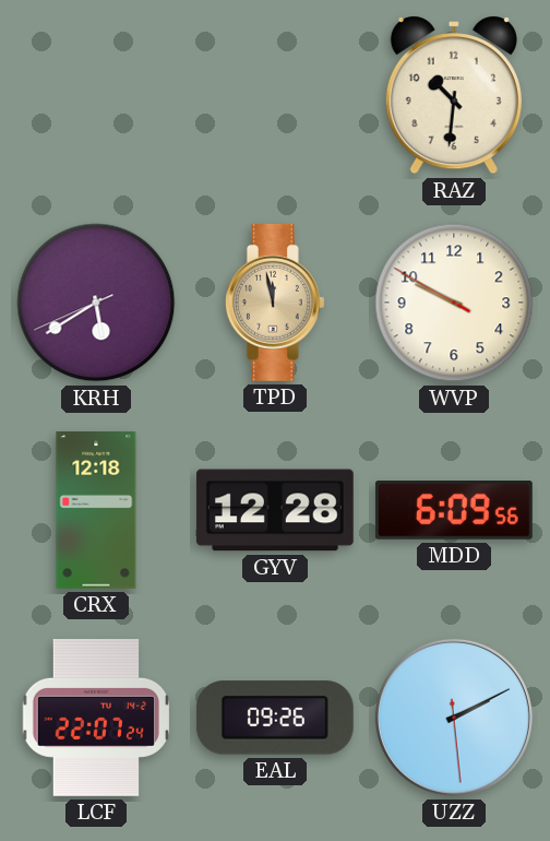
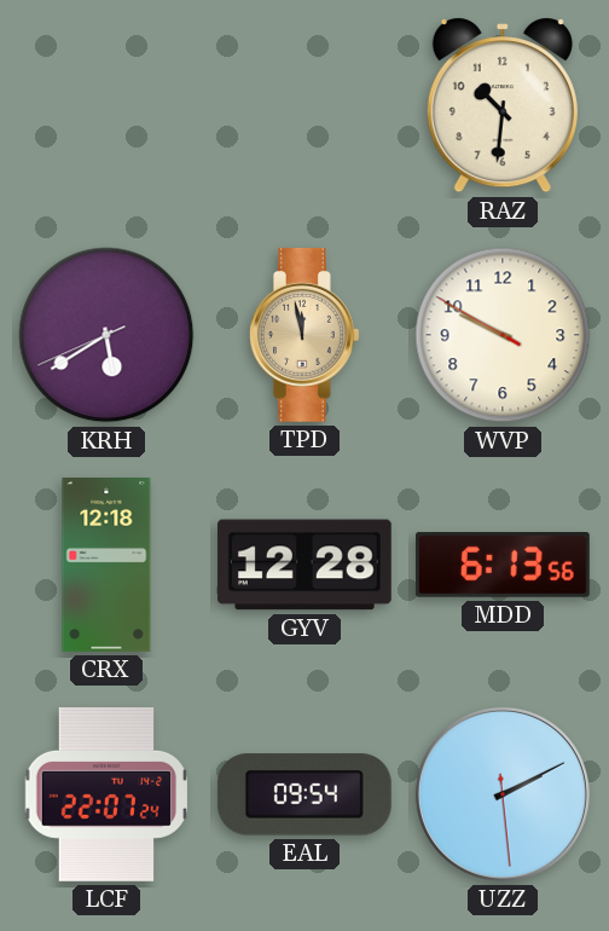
MDD: 6:09 -> 6:13
EAL: 09:26 -> 09:54
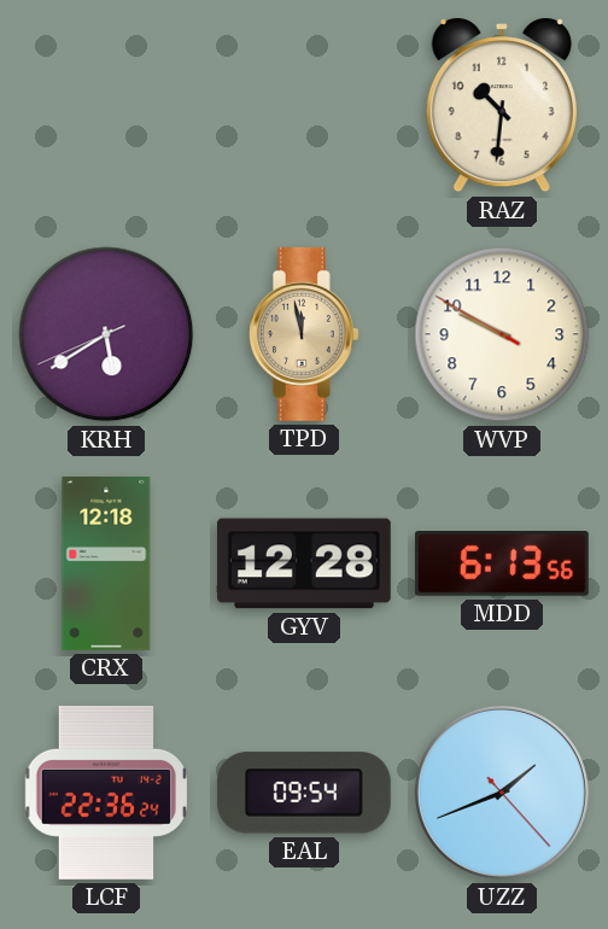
LCF: 22:07 -> 22:36
UZZ: 2:10 -> 1:41
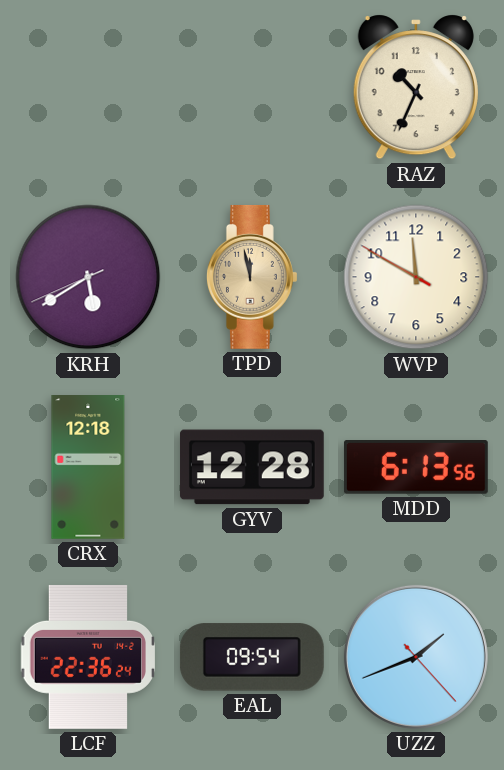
RAZ: 10:31 -> 10:34
WVP: 9:49 -> 11:49
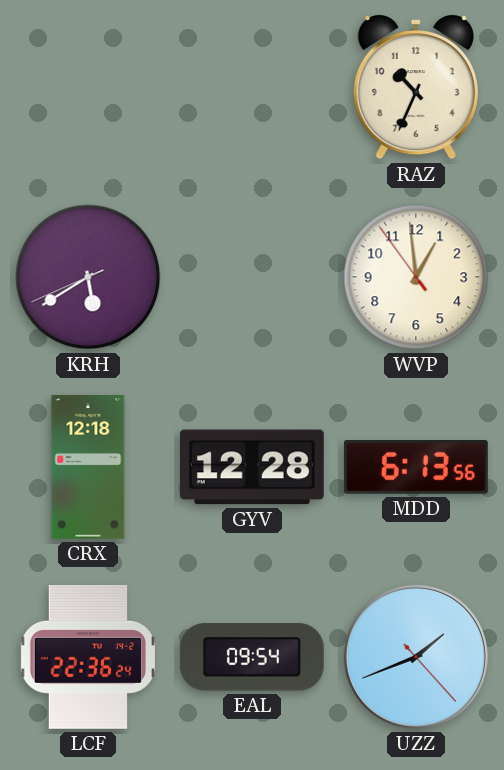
TPD: 11:58 -> none
WVP: 11:49 -> 12:58
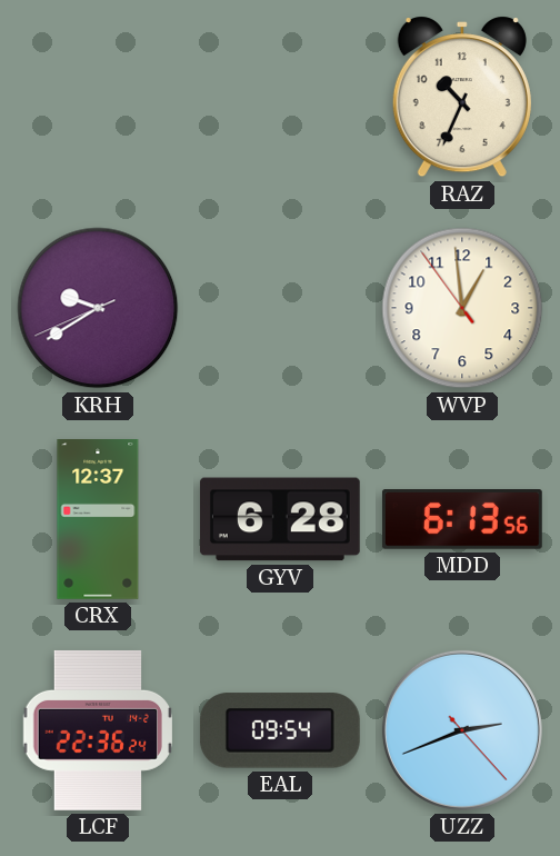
KRH: 5:39 -> 9:39
CRX: 12:18 -> 12:37
GYV: 12:28 -> 6:28
UZZ: 1:41 -> 2:41
